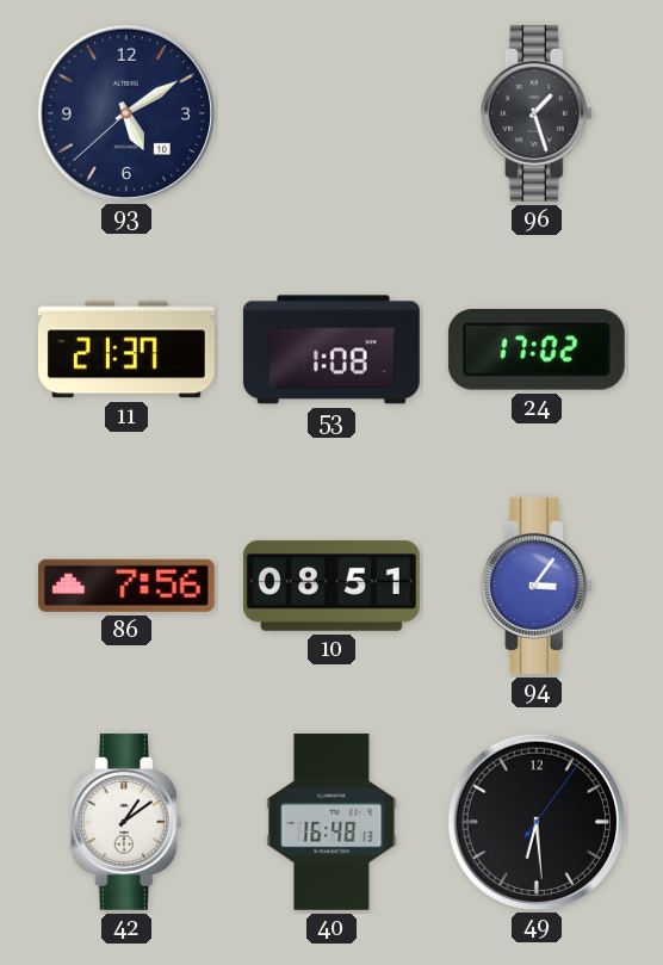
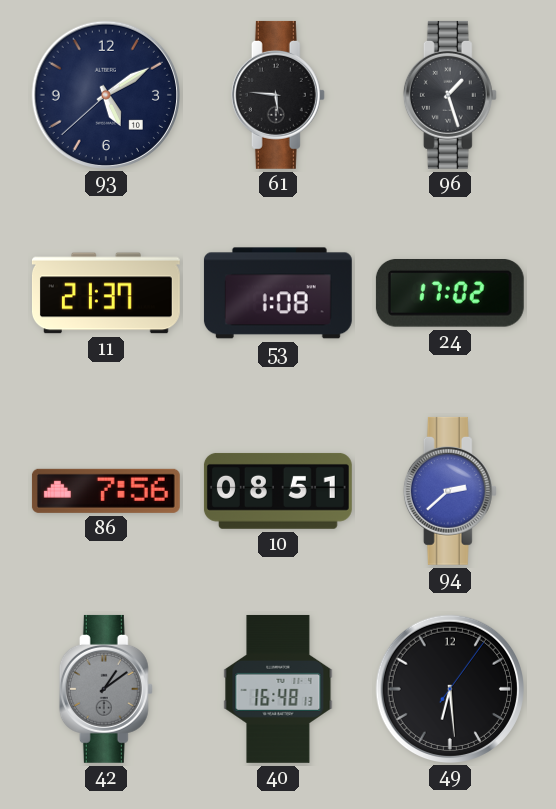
61: none -> 5:46
94: 3:06 -> 2:38
42 dial: white -> grey
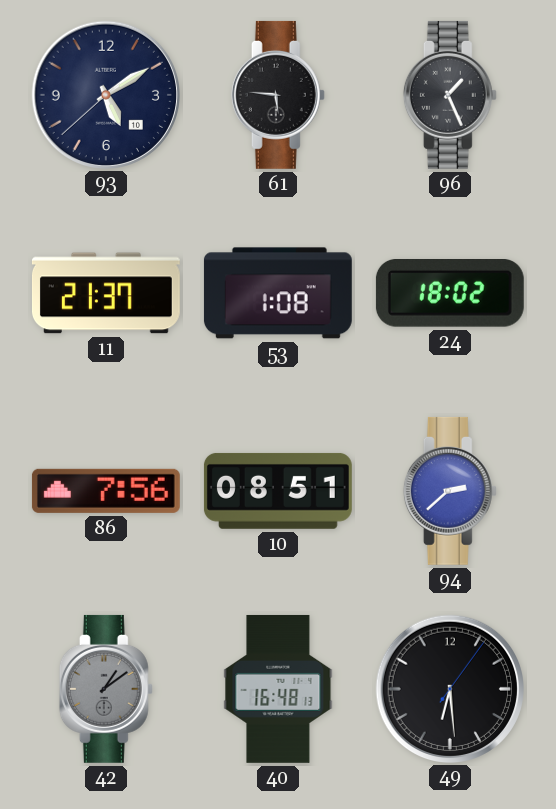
96: 1:27 -> 1:26
24: 17:02 -> 18:02
